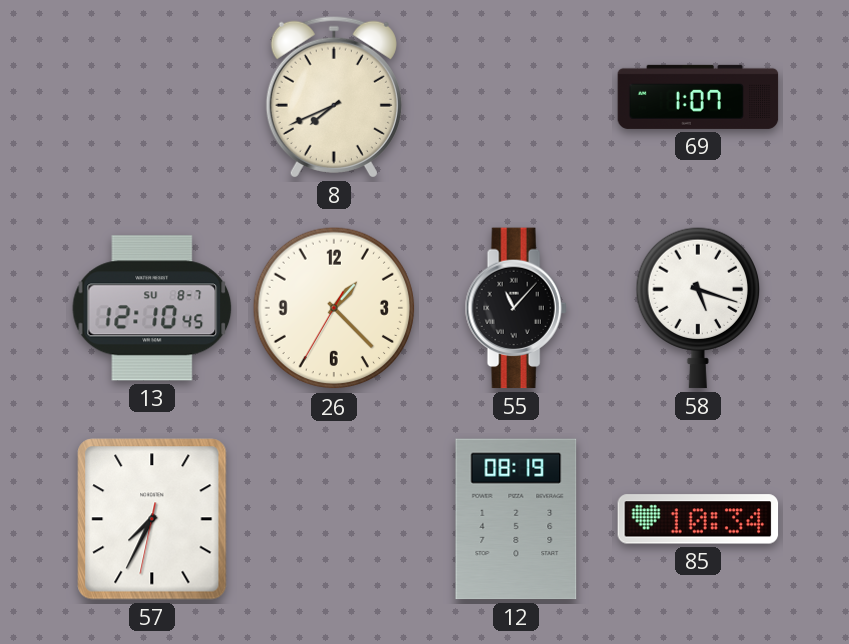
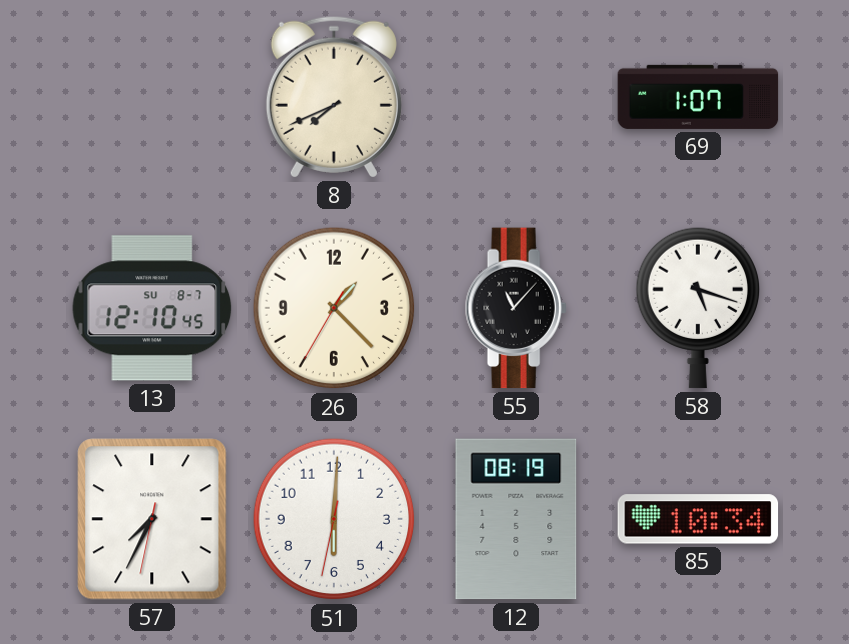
51: none -> 6:00
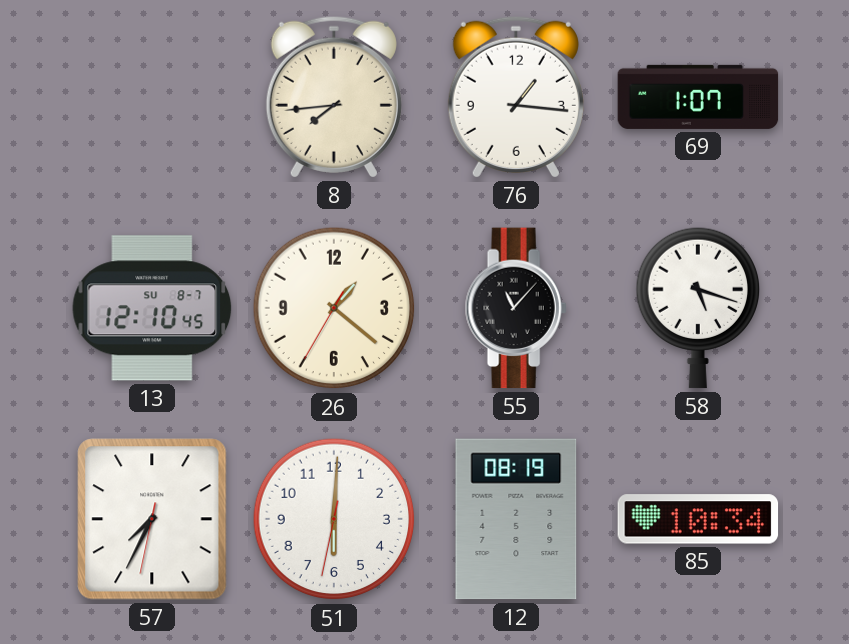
8: 7:41 -> 7:44
76: none -> 1:16
26: 1:22 -> 1:21
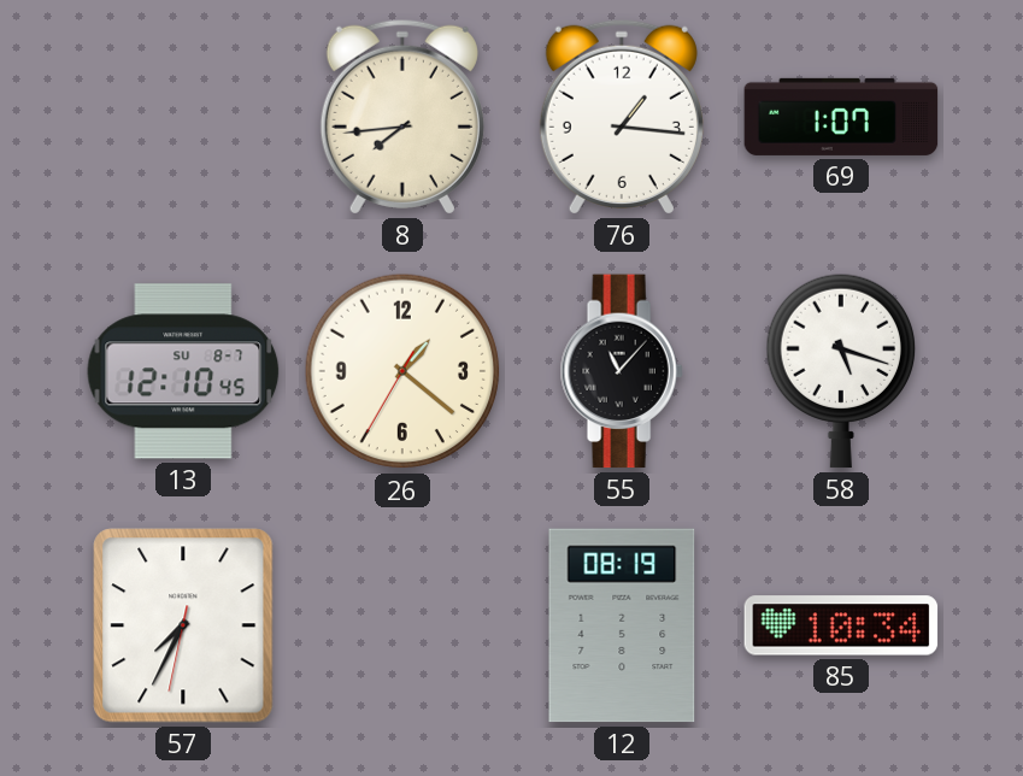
51: 6:00 -> none
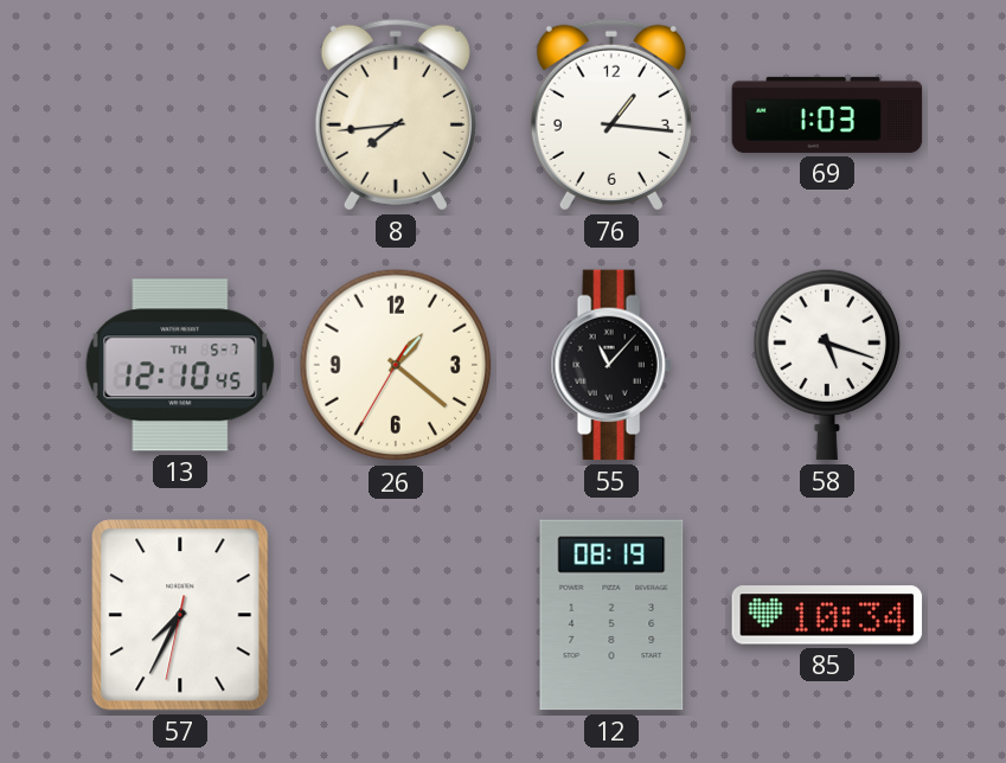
69: 1:07 -> 1:03
13 date: SU 8-7 -> TH 5-7
